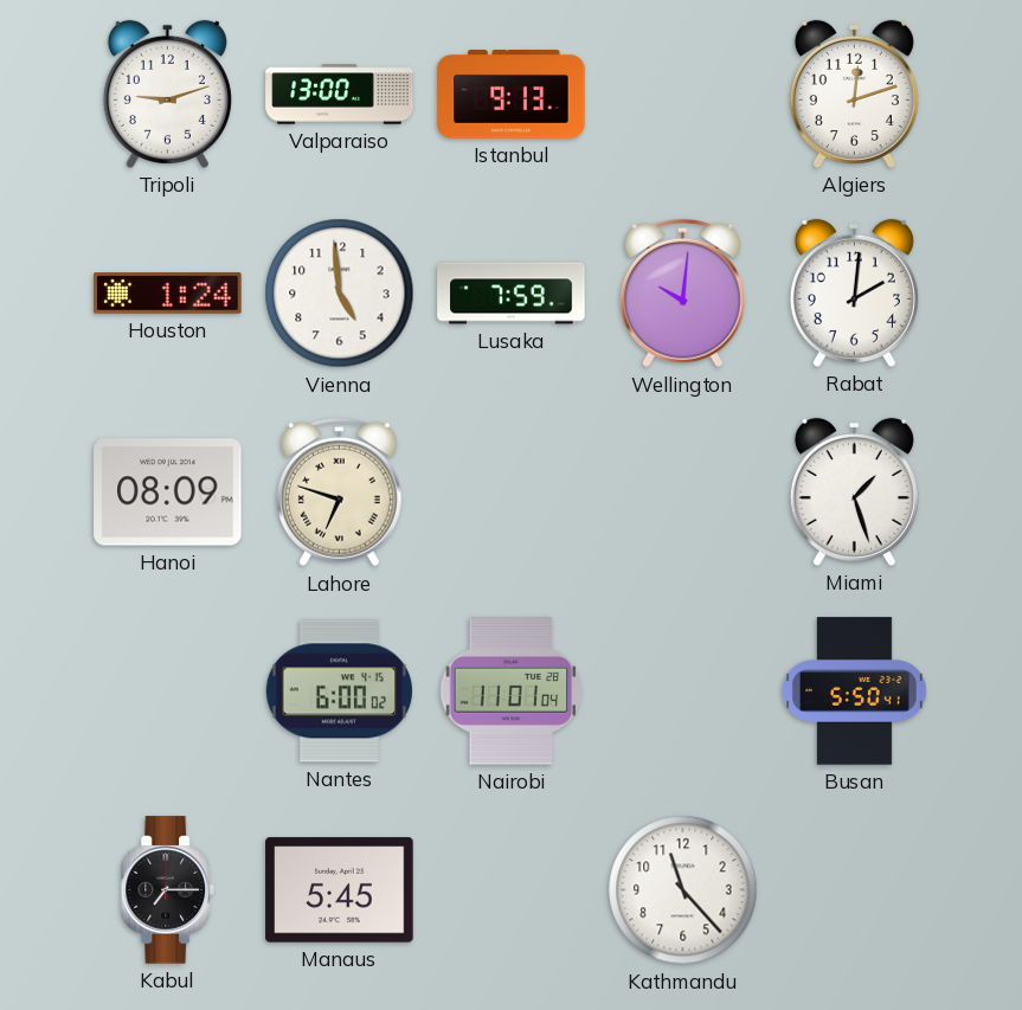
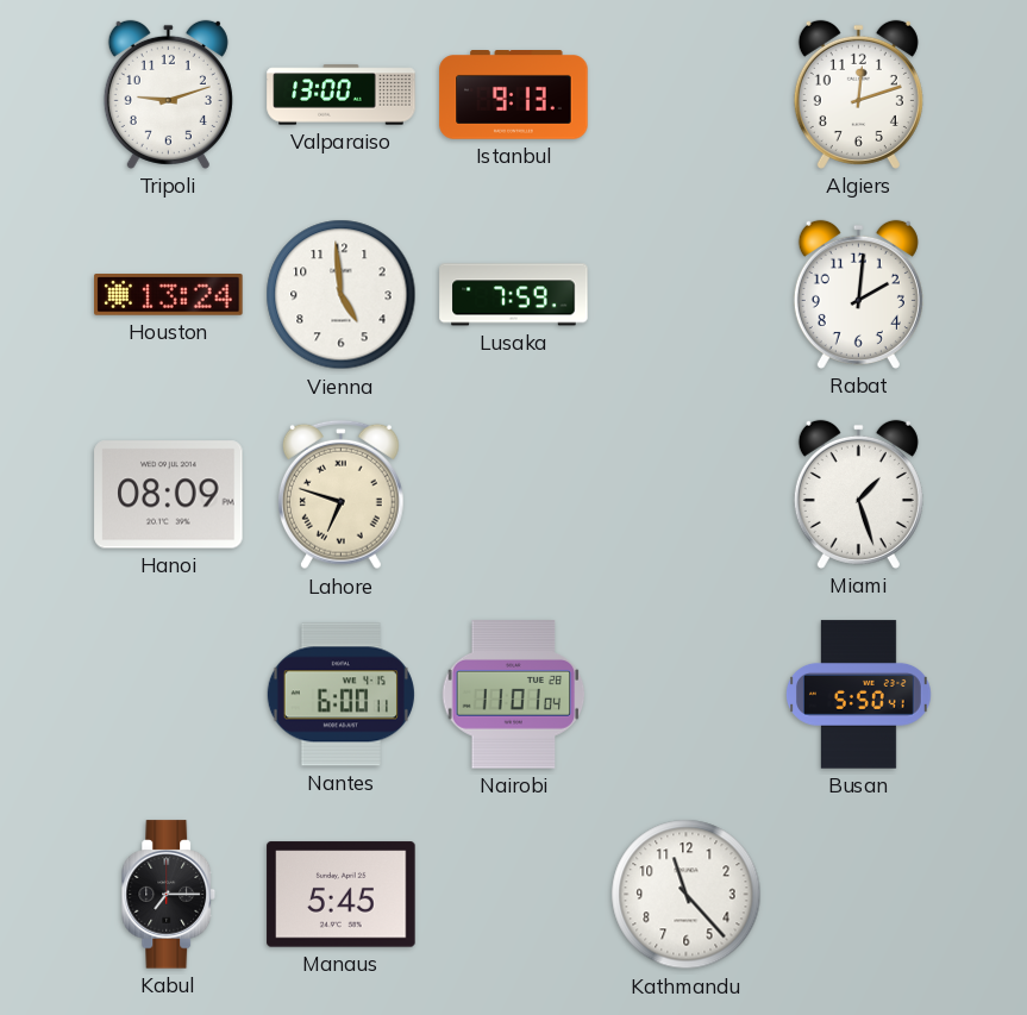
Houston: 1:24 -> 13:24
Wellington: 10:01 -> none
Nantes: 6:00:02 -> 6:00:11
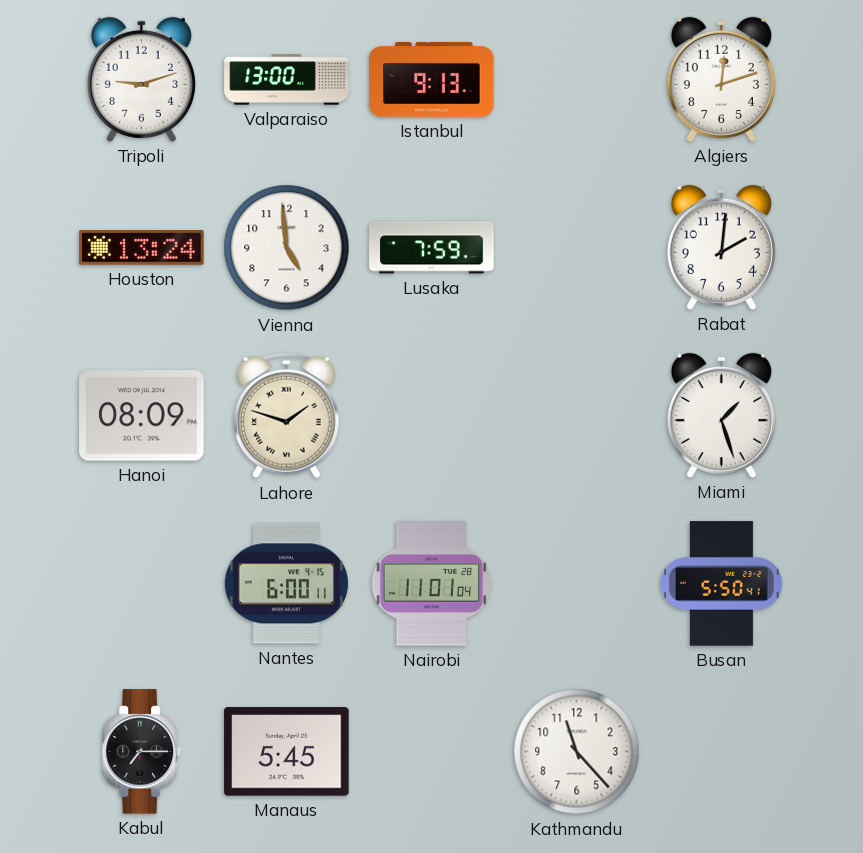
Lahore: 6:48 -> 1:48
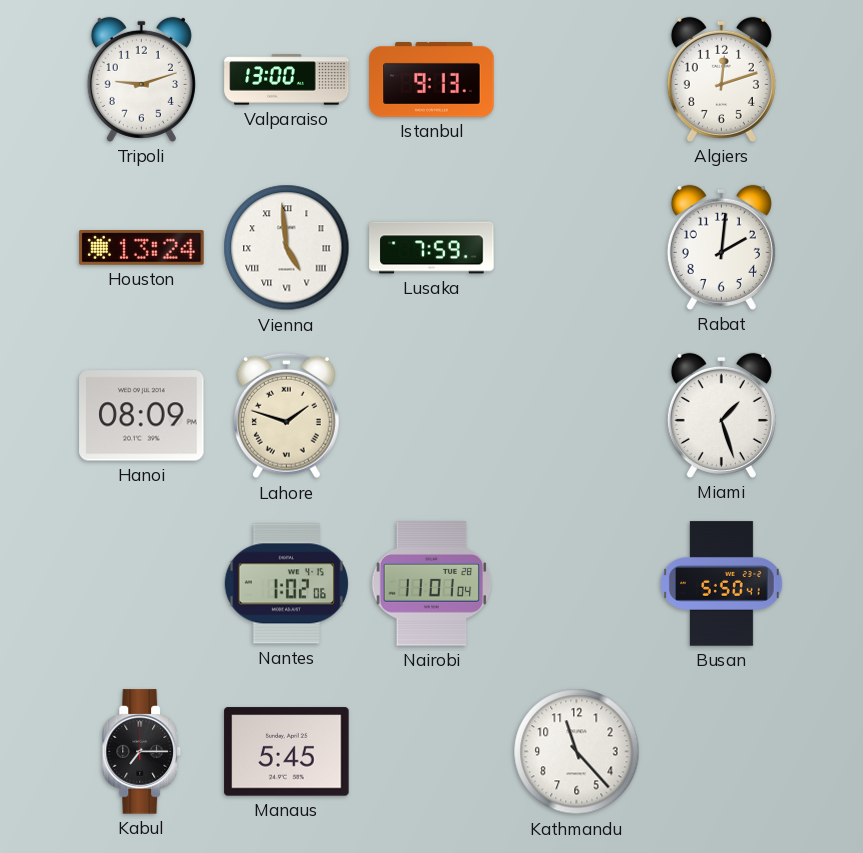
Vienna numerals: Arabic -> Roman
Nantes: 6:00 -> 1:02
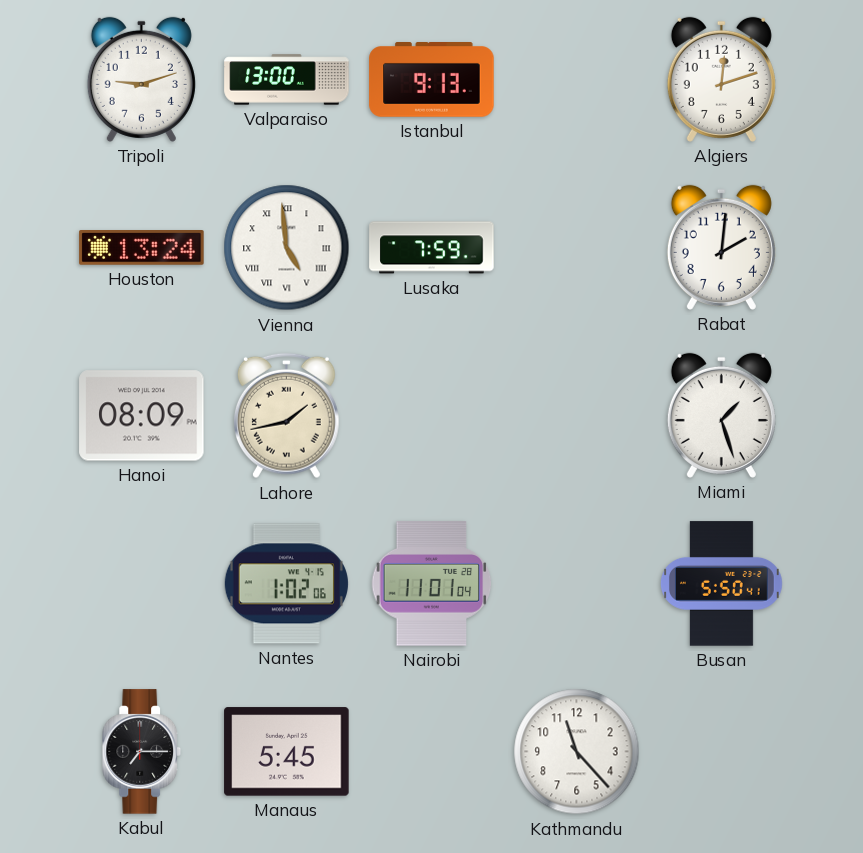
Lahore: 1:48 -> 1:43
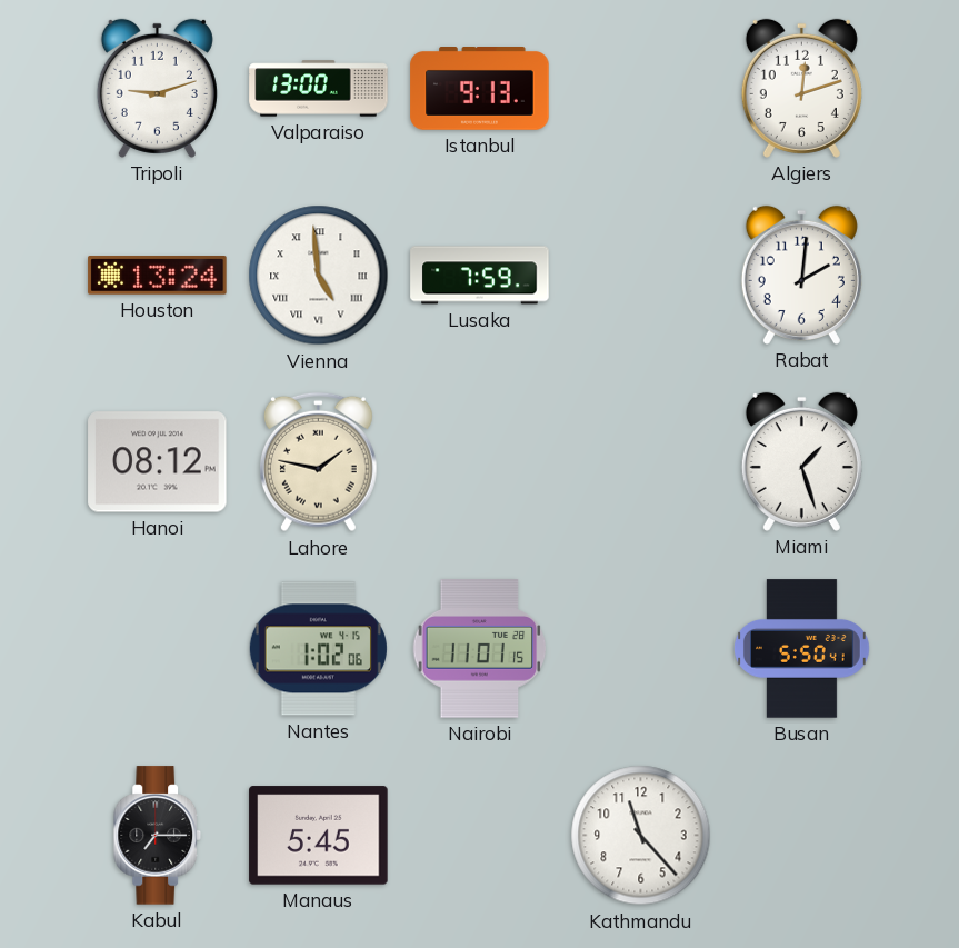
Hanoi: 08:09 -> 08:12
Lahore: 1:43 -> 1:47
Nairobi: 11:01:04 -> 11:01:15
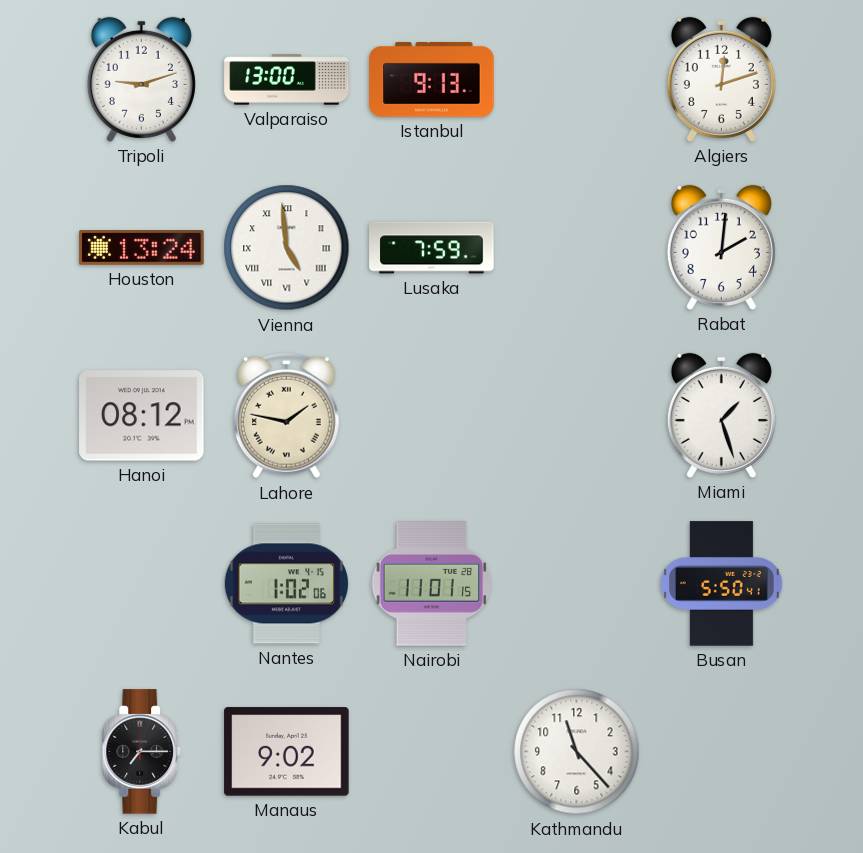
Manaus: 5:45 -> 9:02
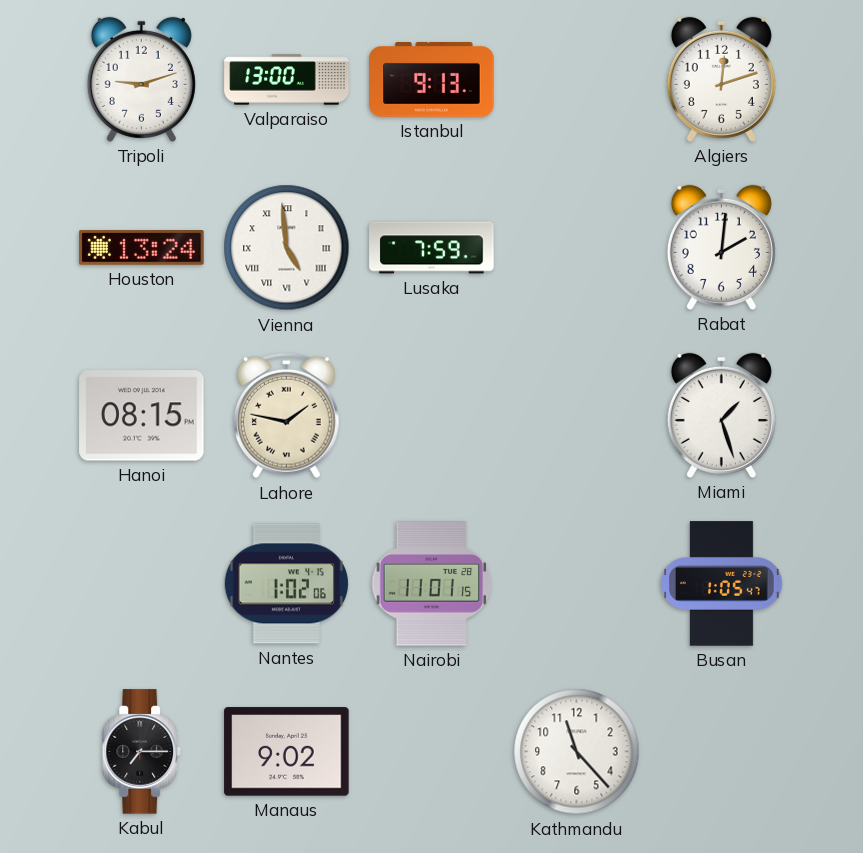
Hanoi: 08:12 -> 08:15
Busan: 5:50 -> 1:05
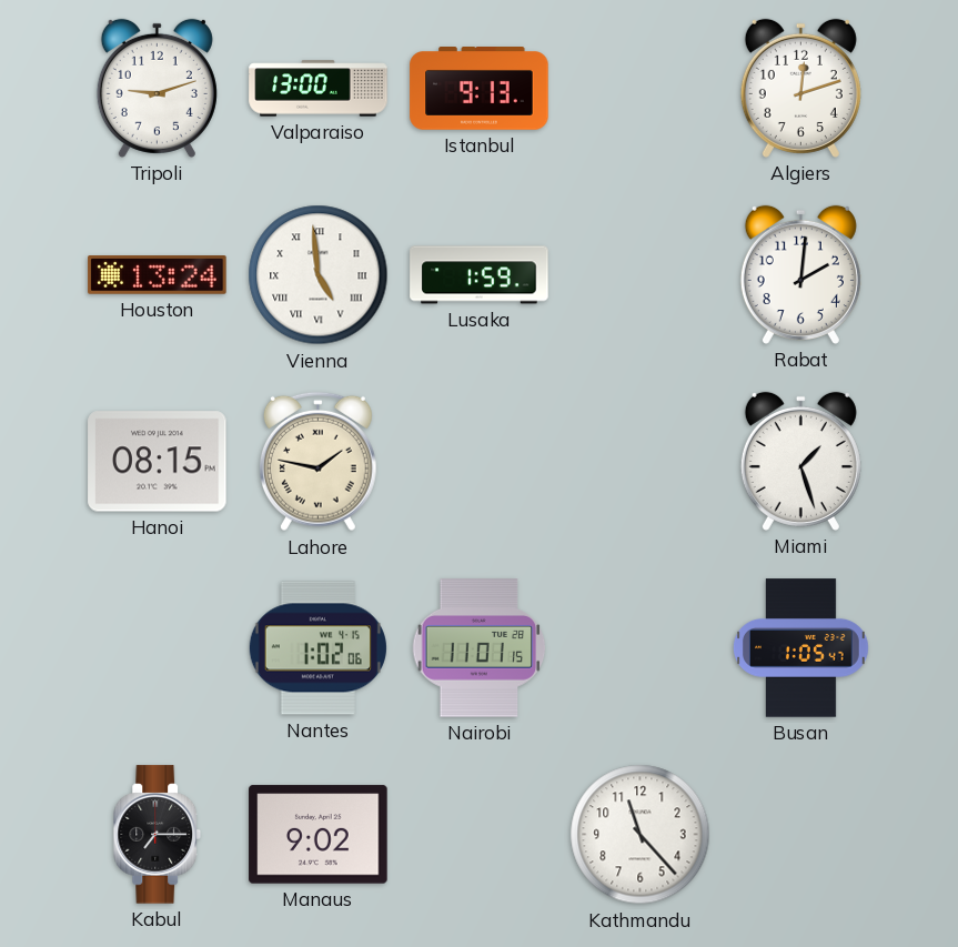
Lusaka: 7:59 -> 1:59
